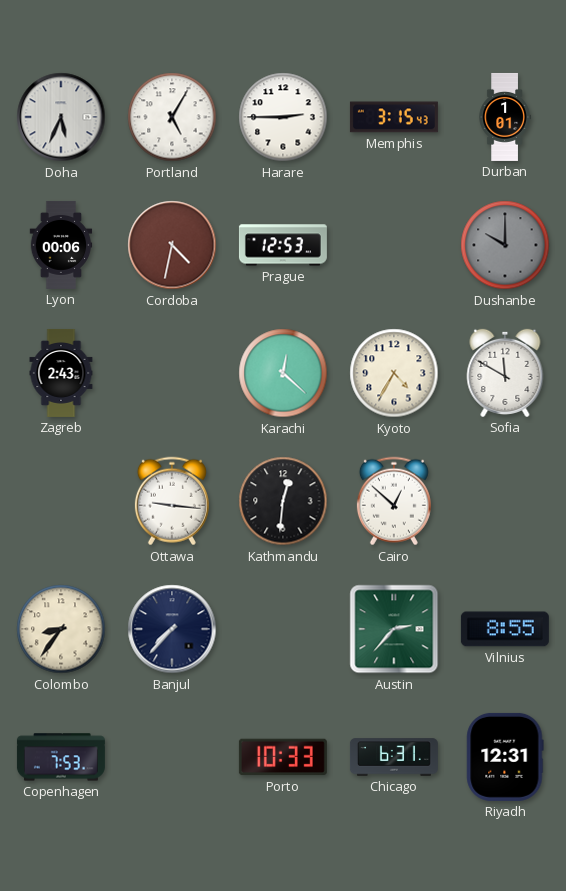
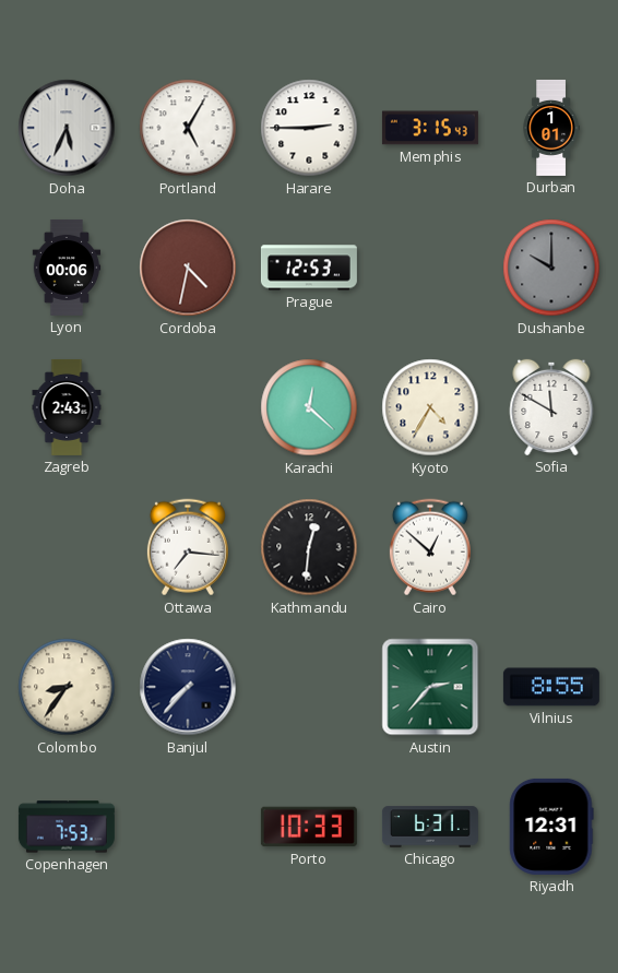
Ottawa: 9:16 -> 7:16
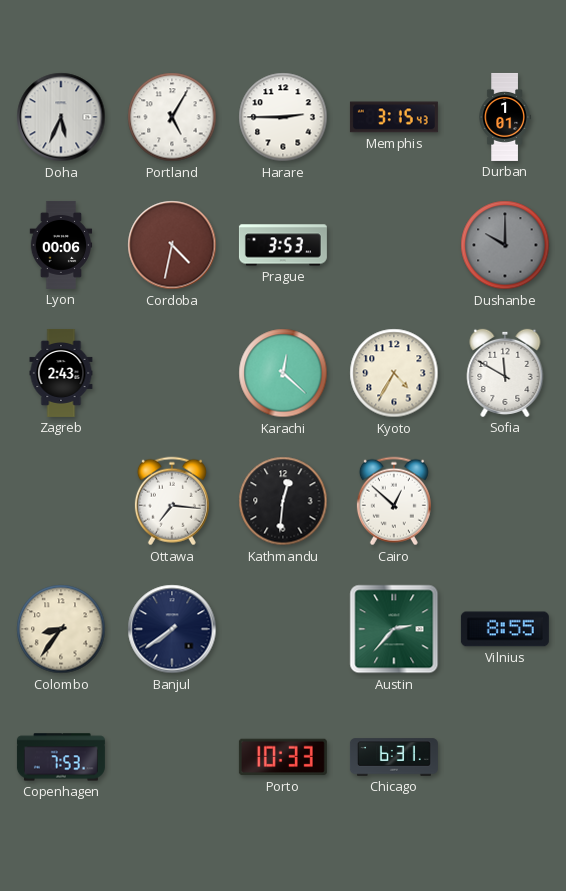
Prague: 12:53 -> 3:53
Banjul: 7:37 -> 7:39
Riyadh: 12:31 -> none
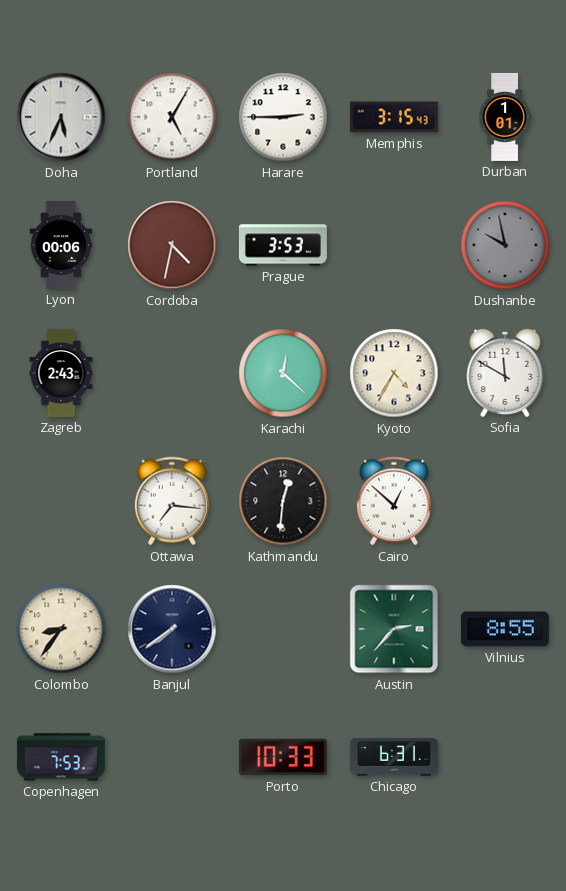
Dushanbe: 10:00 -> 9:58
